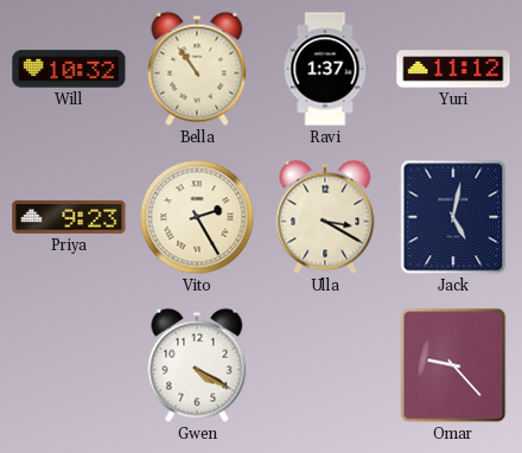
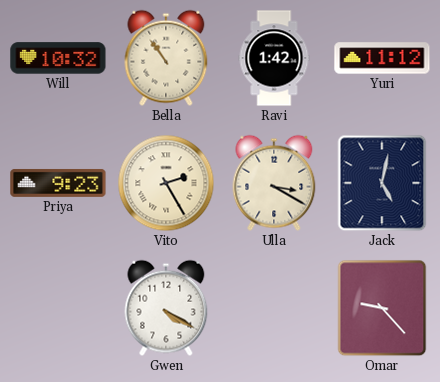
Ravi: 1:37 -> 1:42
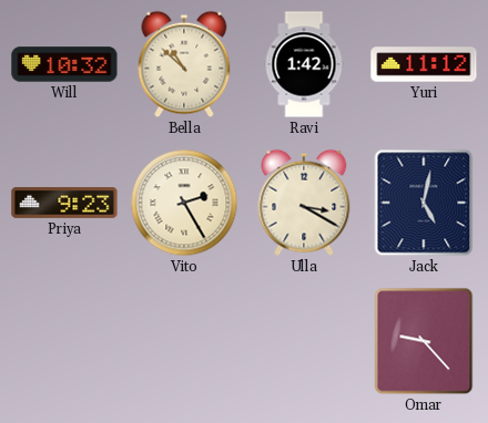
Bella: 10:54 -> 10:52
Gwen: 4:20 -> none
